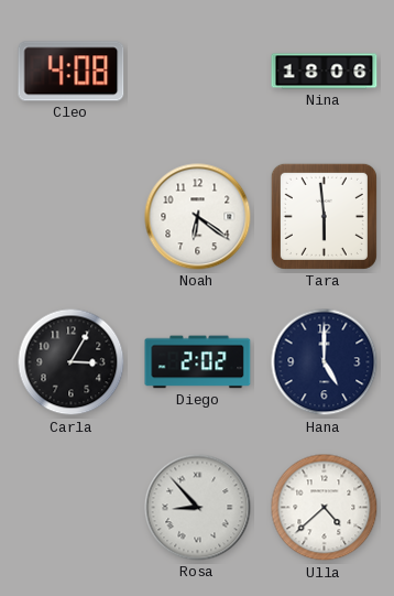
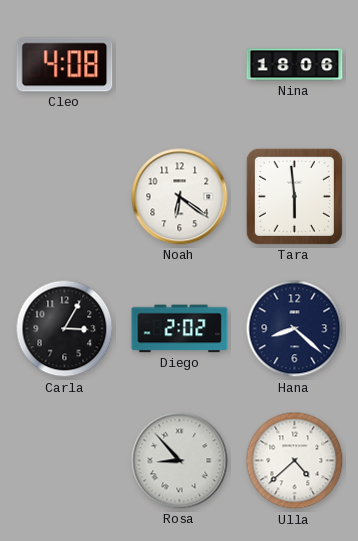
Hana: 5:00 -> 8:22
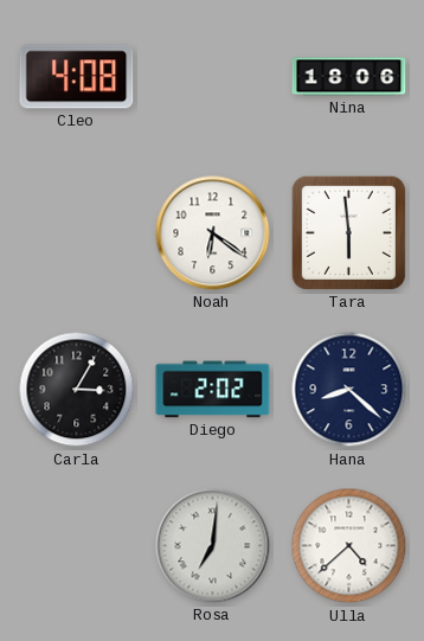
Rosa: 8:53 -> 7:01
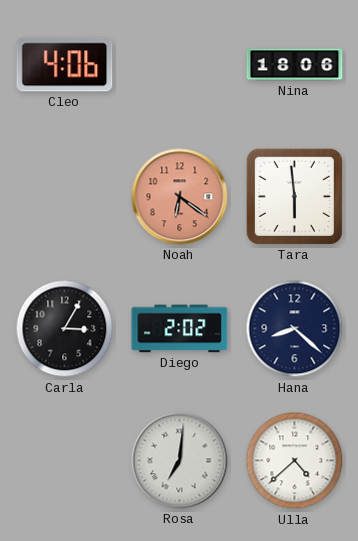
Cleo: 4:08 -> 4:06
Noah dial: white -> salmon
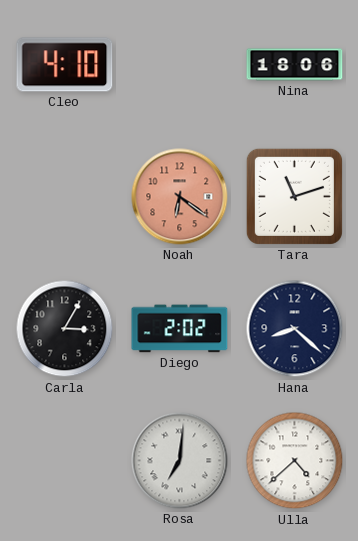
Cleo: 4:06 -> 4:10
Tara: 5:59 -> 11:12
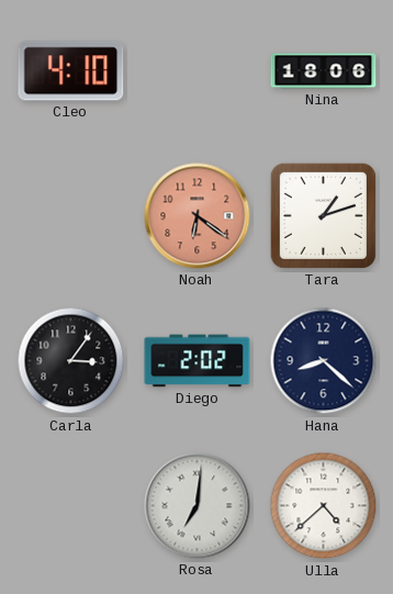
Tara: 11:12 -> 1:12
Carla: 3:05 -> 3:06
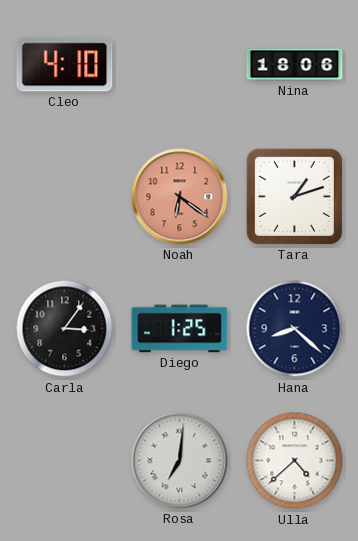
Diego: 2:02 -> 1:25
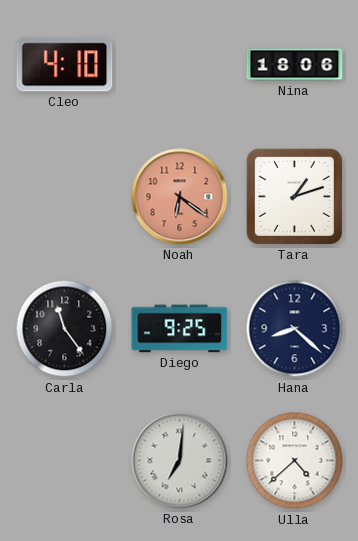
Carla: 3:06 -> 11:24
Diego: 1:25 -> 9:25
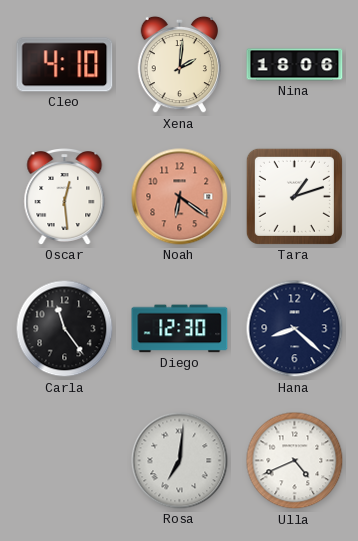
Xena: none -> 2:01
Oscar: none -> 12:29
Diego: 9:25 -> 12:30
Ulla: 4:38 -> 4:41
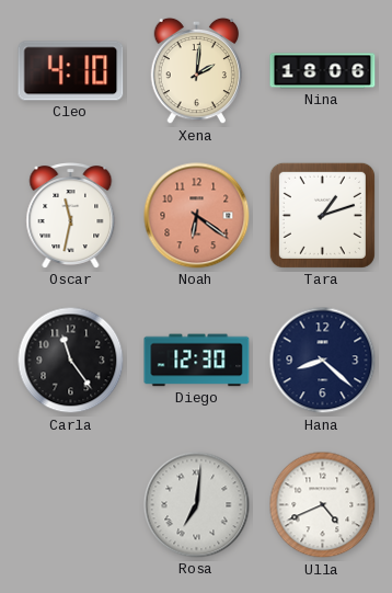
Oscar: 12:29 -> 11:32
